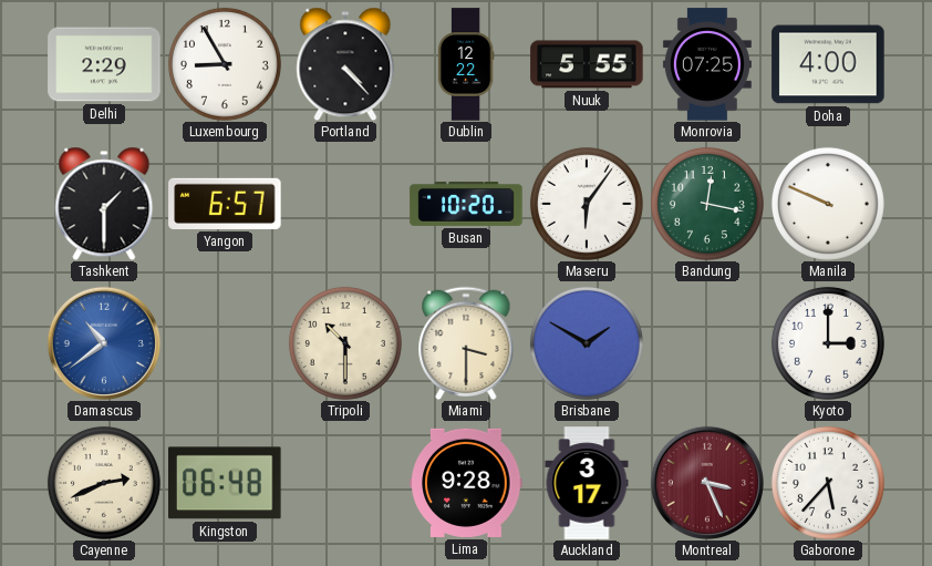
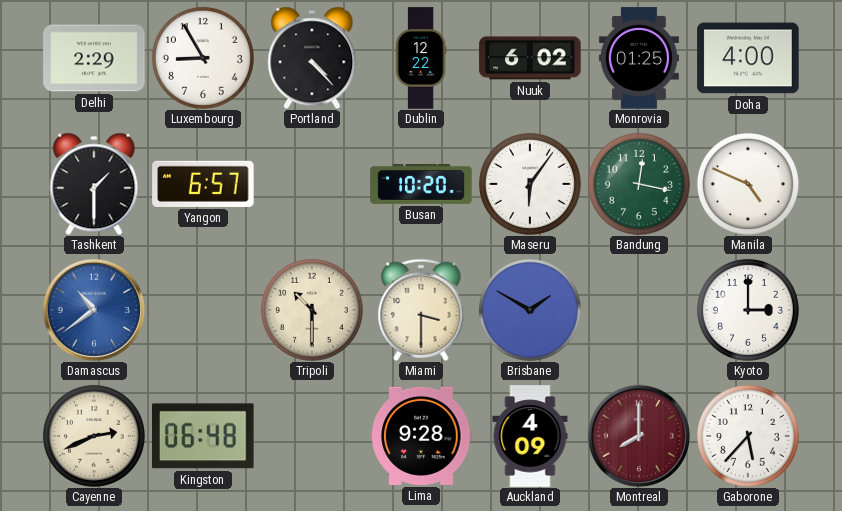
Nuuk: 5:55 -> 6:02
Monrovia: 07:25 -> 01:25
Manila: 9:49 -> 4:49
Auckland: 3:17 -> 4:09
Montreal: 3:26 -> 8:00
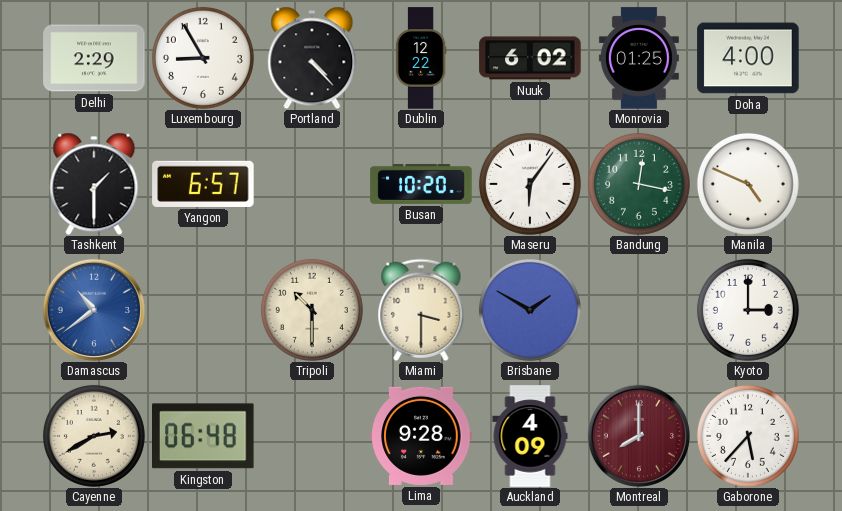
Cayenne: 2:41 -> 2:40
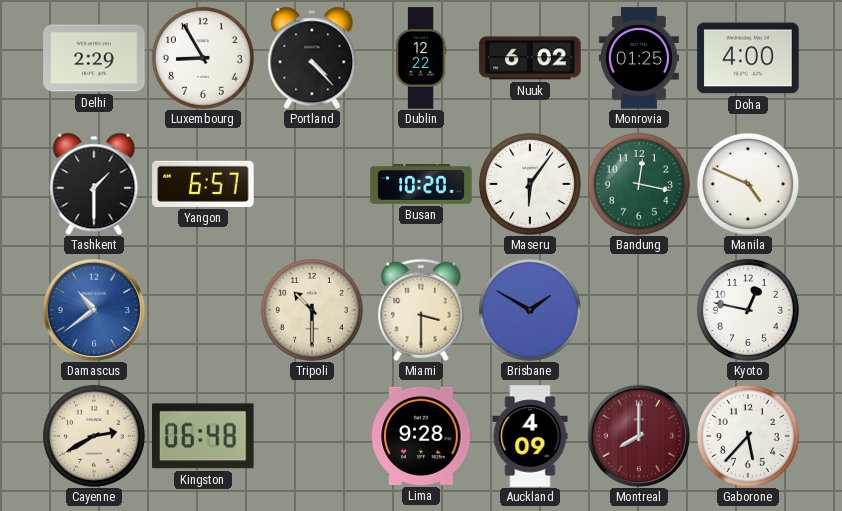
Kyoto: 3:00 -> 12:47
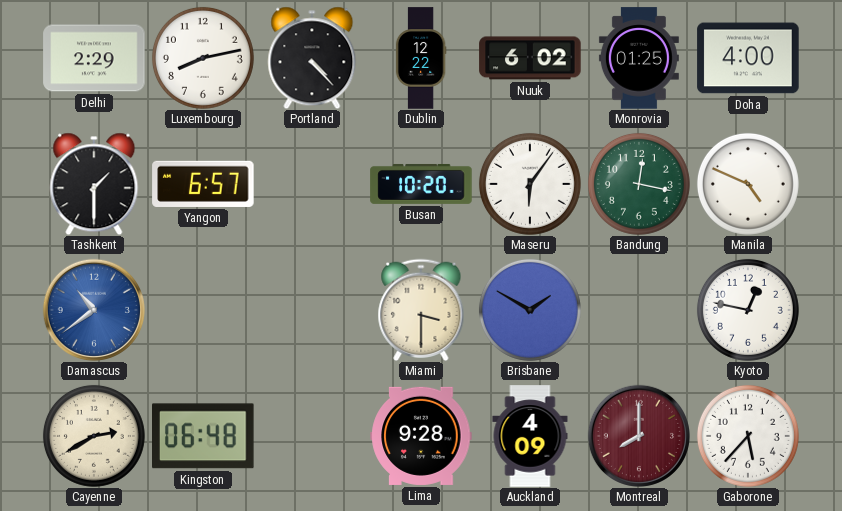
Luxembourg: 8:55 -> 8:13
Tripoli: 10:30 -> none
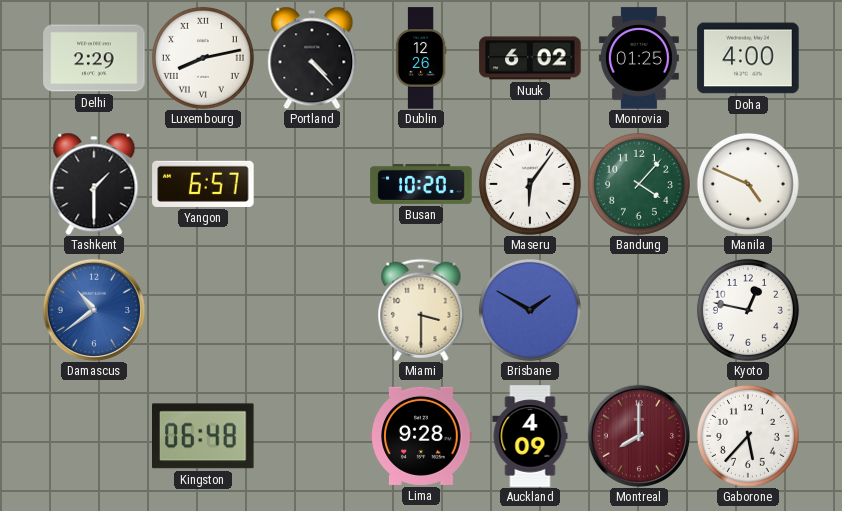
Luxembourg numerals: Arabic -> Roman
Dublin: 12:22 -> 12:26
Bandung: 12:17 -> 4:07
Cayenne: 2:40 -> none
